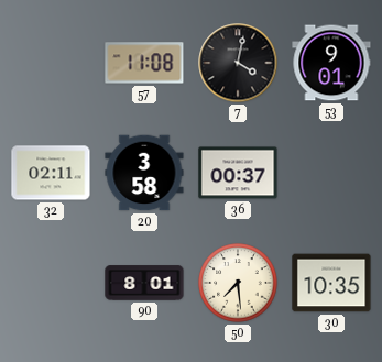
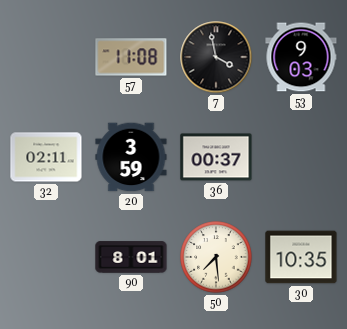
7: 4:02 -> 3:58
53: 9:01 -> 9:03
20: 3:58 -> 3:59
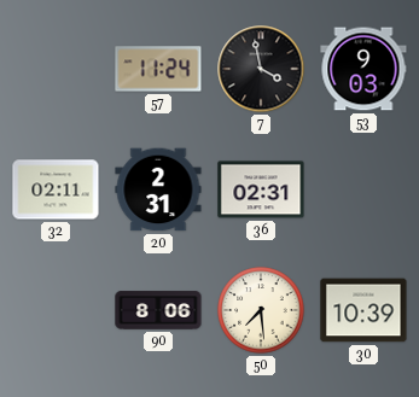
57: 11:08 -> 11:24
20: 3:59 -> 2:31
36: 00:37 -> 02:31
90: 8:01 -> 8:06
30: 10:35 -> 10:39
